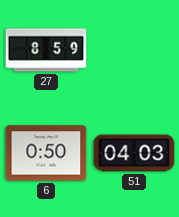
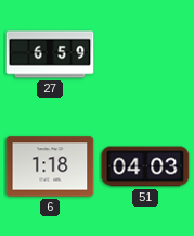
27: 8:59 -> 6:59
6: 0:50 -> 1:18
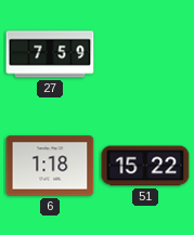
27: 6:59 -> 7:59
51: 04:03 -> 15:22
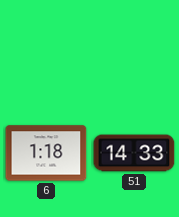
27: 7:59 -> none
51: 15:22 -> 14:33
